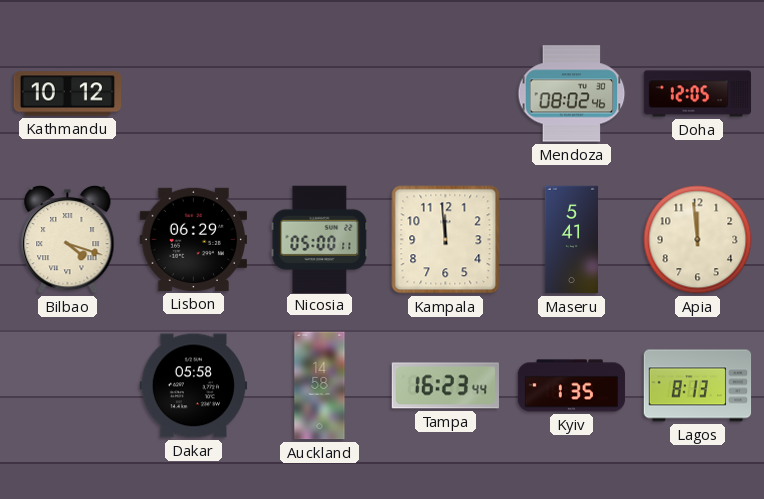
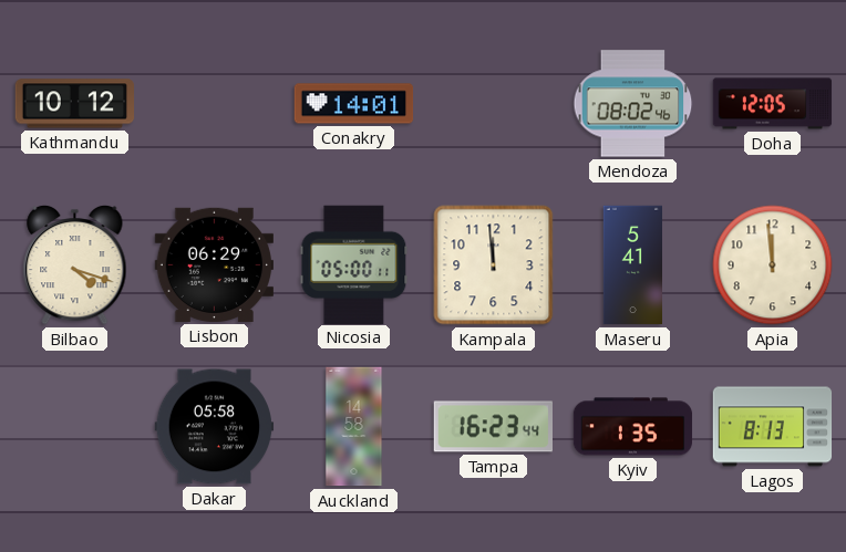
Conakry: none -> 14:01
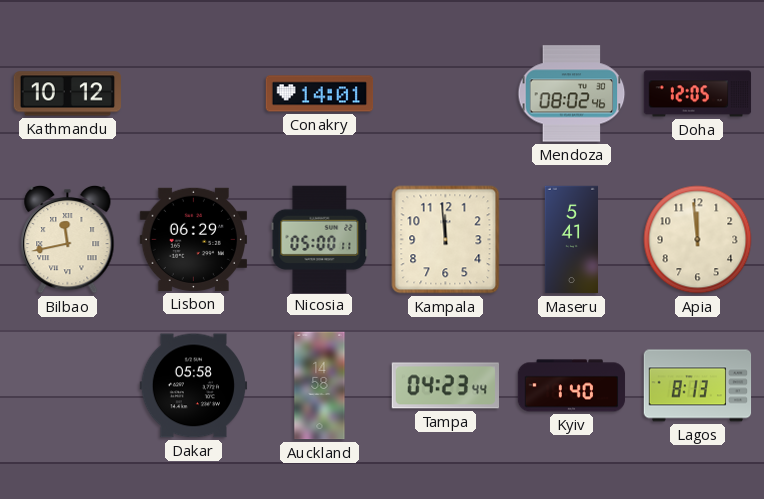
Bilbao: 4:18 -> 11:43
Tampa: 16:23 -> 04:23
Kyiv: 1:35 -> 1:40
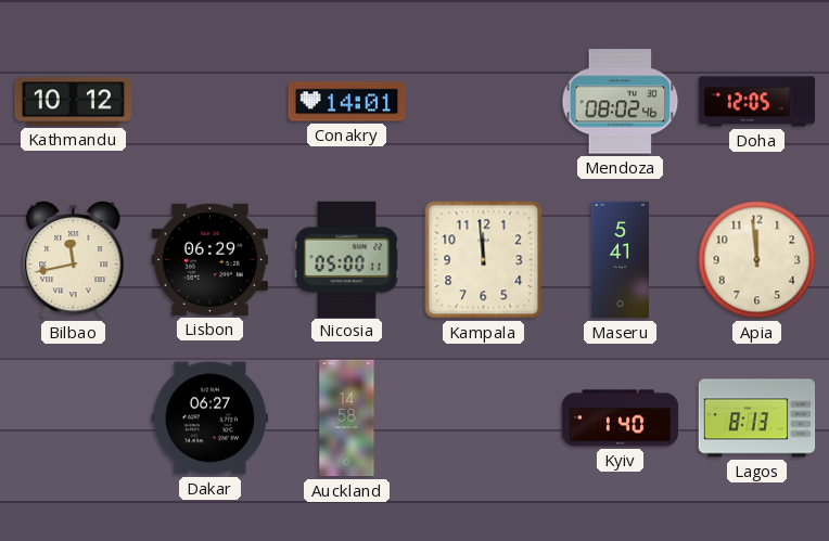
Dakar: 05:58 -> 06:27
Tampa: 04:23 -> none
